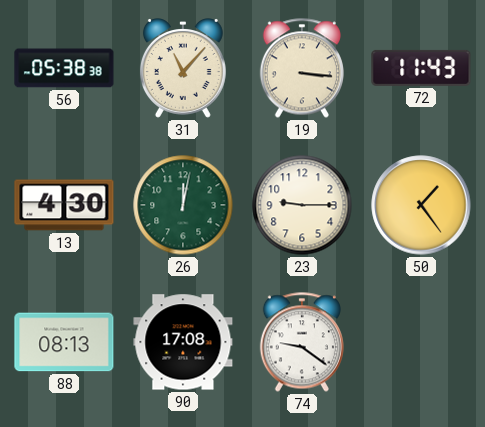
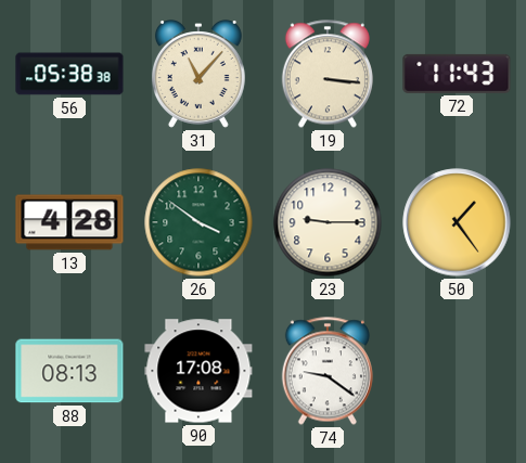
13: 4:30 -> 4:28
26: 12:02 -> 3:51
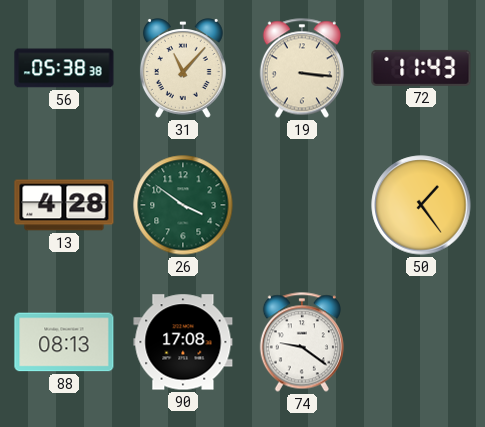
23: 9:15 -> none
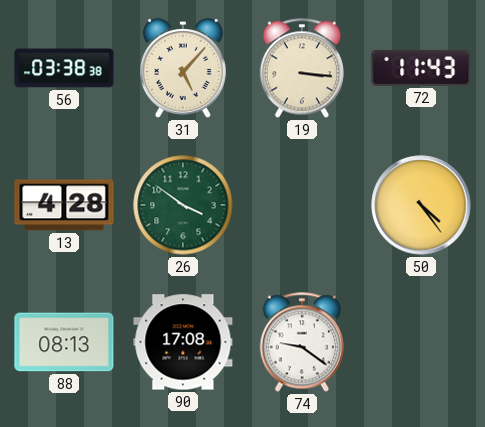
56: 05:38 -> 03:38
31: 11:07 -> 5:07
50: 1:24 -> 4:24
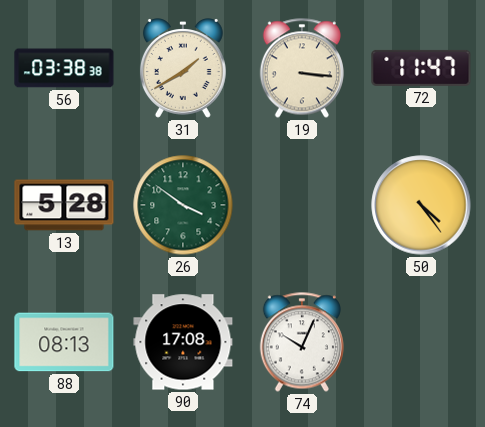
31: 5:07 -> 1:40
72: 11:43 -> 11:47
13: 4:28 -> 5:28
74: 9:21 -> 10:04
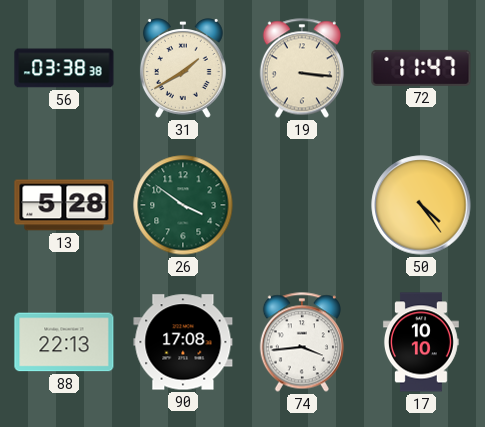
88: 08:13 -> 22:13
74: 10:04 -> 3:44
17: none -> 10:10
